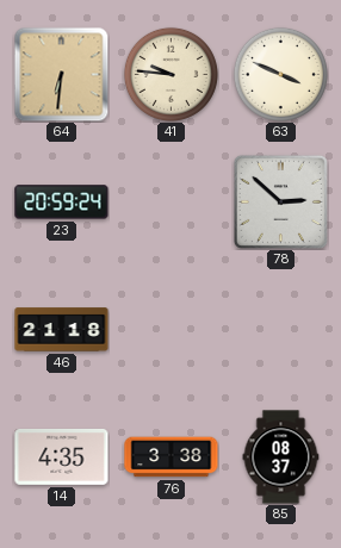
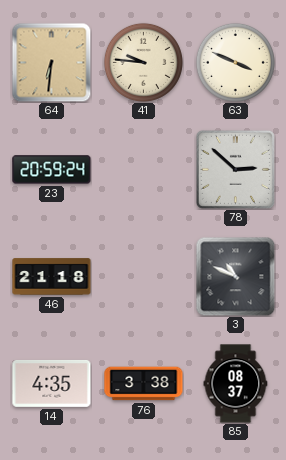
3: none -> 10:49
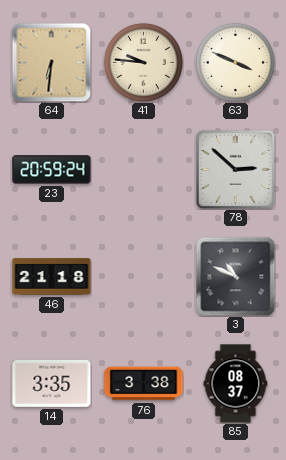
14: 4:35 -> 3:35
